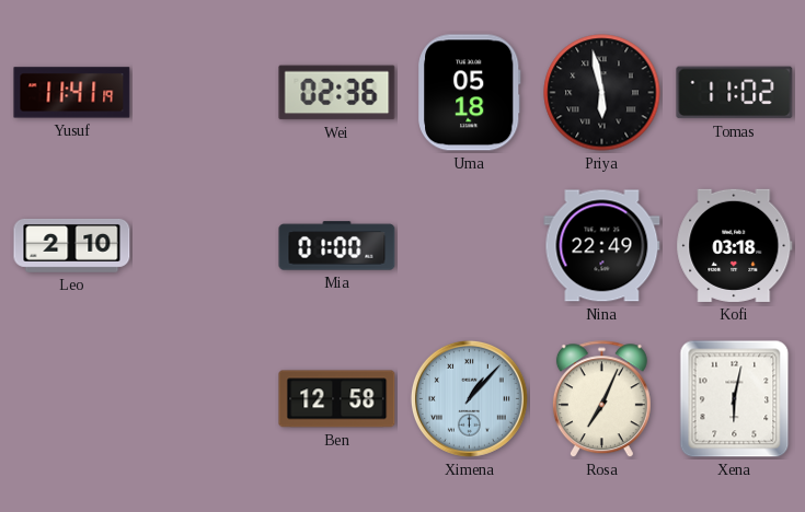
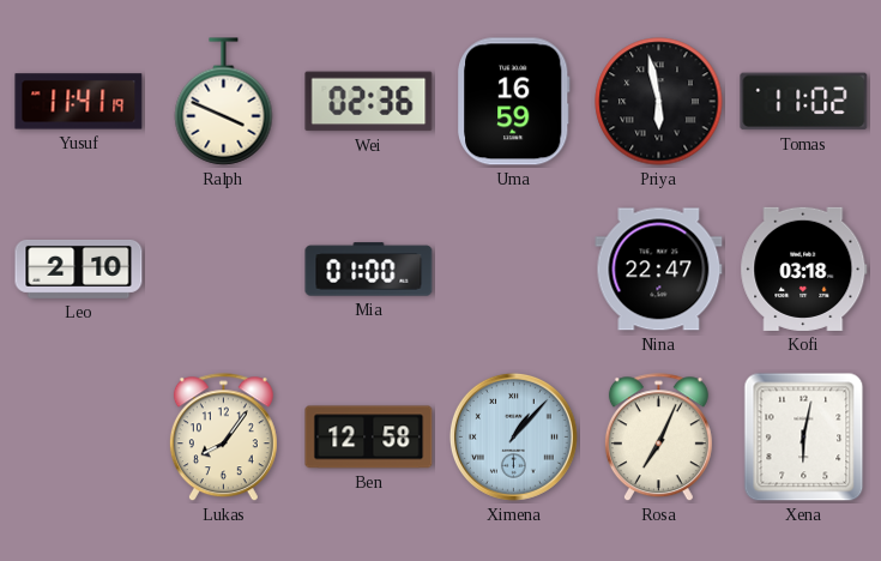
Ralph: none -> 3:49
Uma: 05:18 -> 16:59
Nina: 22:49 -> 22:47
Lukas: none -> 8:06
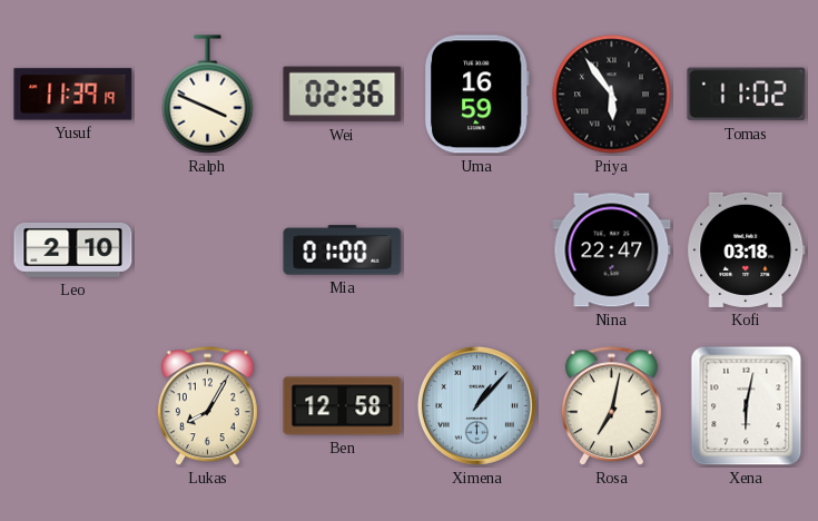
Yusuf: 11:41 -> 11:39
Priya: 5:58 -> 5:54
Lukas: 8:06 -> 8:05
Rosa: 7:04 -> 7:02
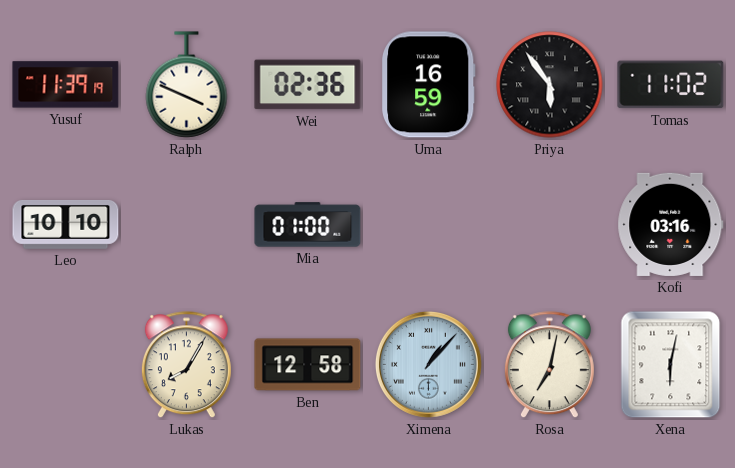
Leo: 2:10 -> 10:10
Nina: 22:47 -> none
Kofi: 03:18 -> 03:16
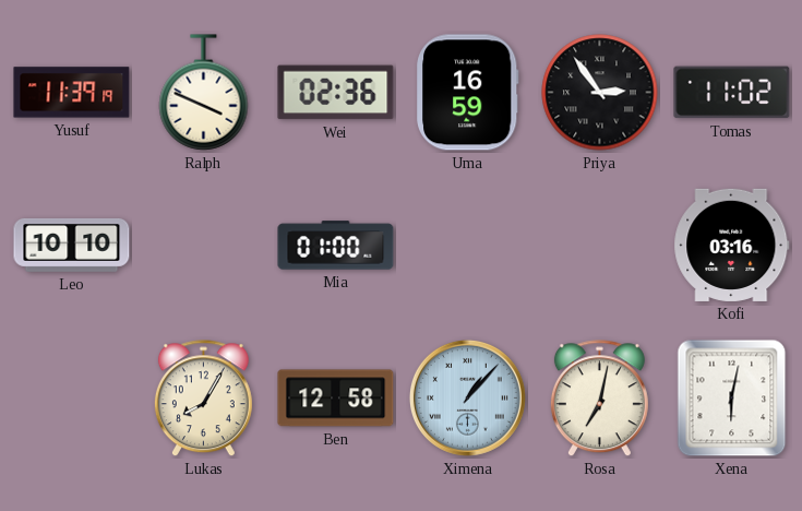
Priya: 5:54 -> 2:54
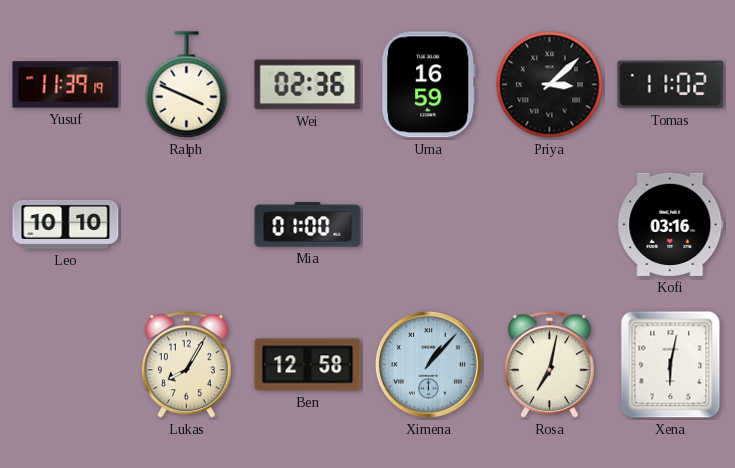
Priya: 2:54 -> 3:08
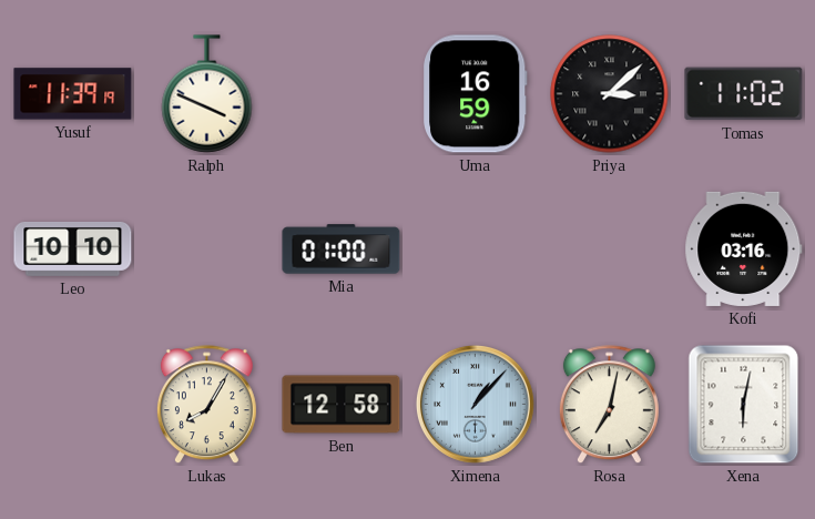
Wei: 02:36 -> none
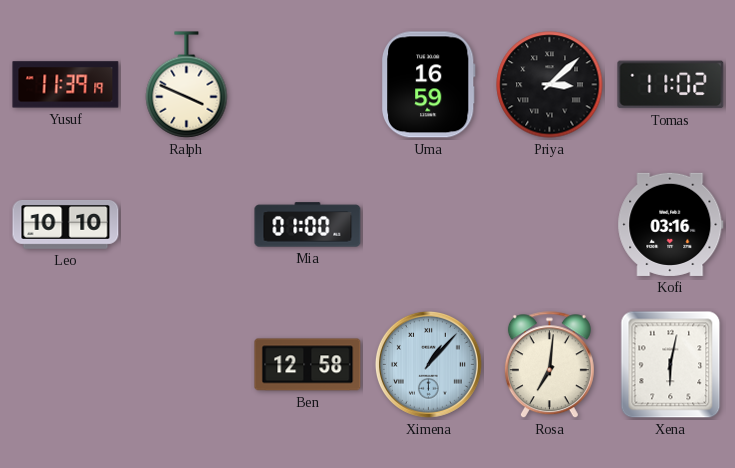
Lukas: 8:05 -> none
Rosa: 7:02 -> 7:01
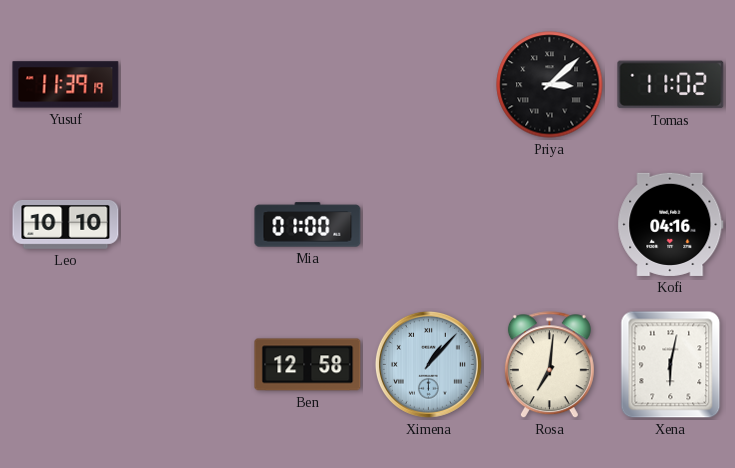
Ralph: 3:49 -> none
Uma: 16:59 -> none
Kofi: 03:16 -> 04:16
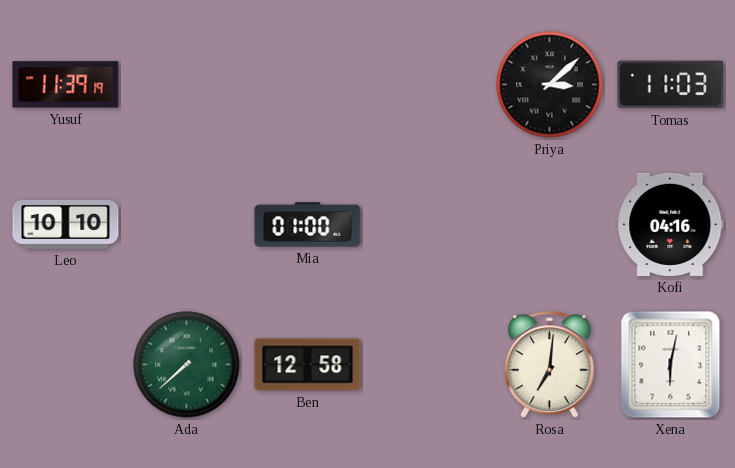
Tomas: 11:02 -> 11:03
Ada: none -> 7:38
Ximena: 1:07 -> none
